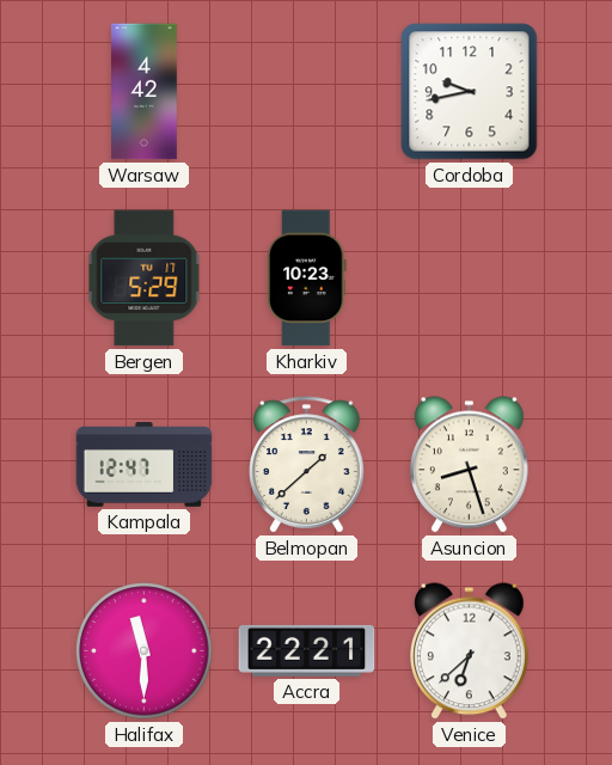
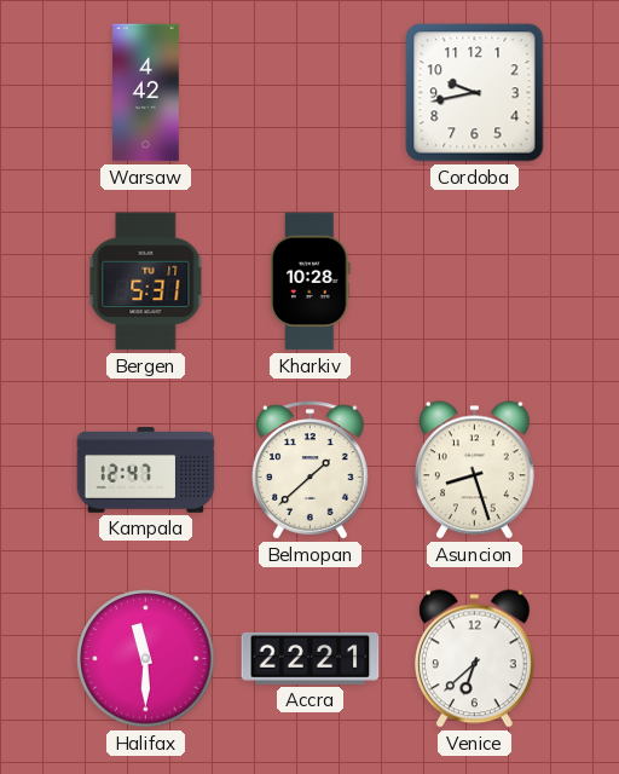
Bergen: 5:29 -> 5:31
Kharkiv: 10:23 -> 10:28
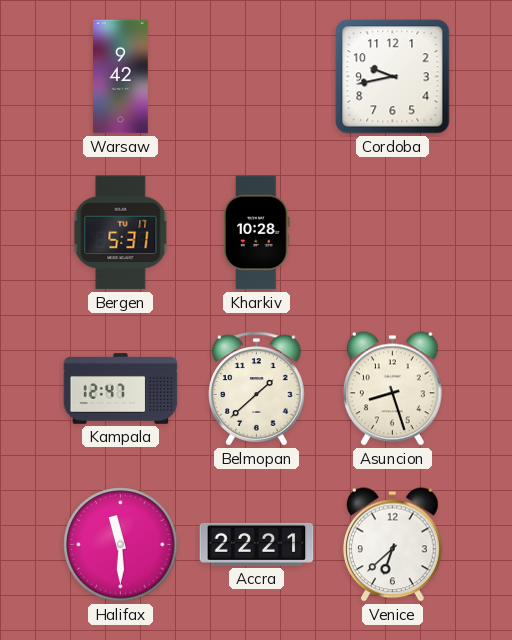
Warsaw: 4:42 -> 9:42
